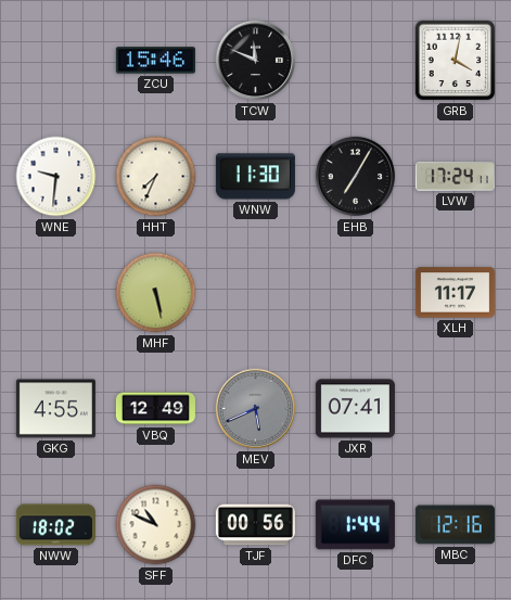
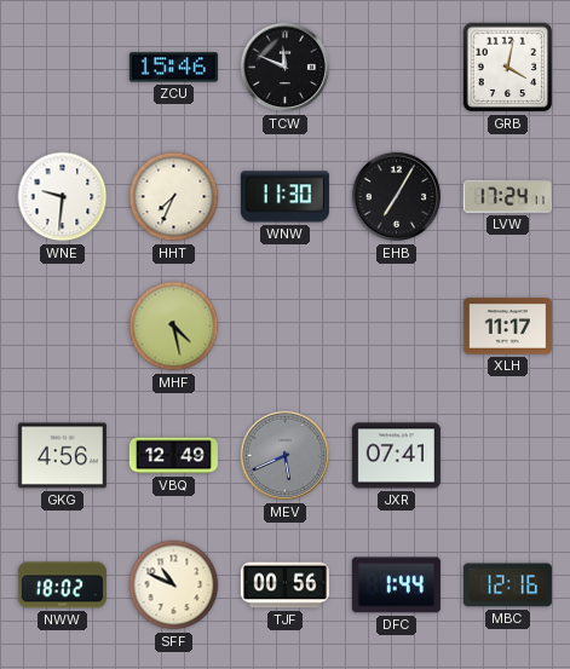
MHF: 5:28 -> 4:28
GKG: 4:55 -> 4:56
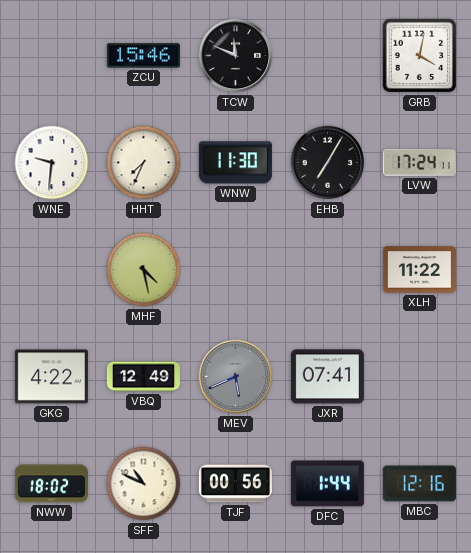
XLH: 11:17 -> 11:22
GKG: 4:56 -> 4:22
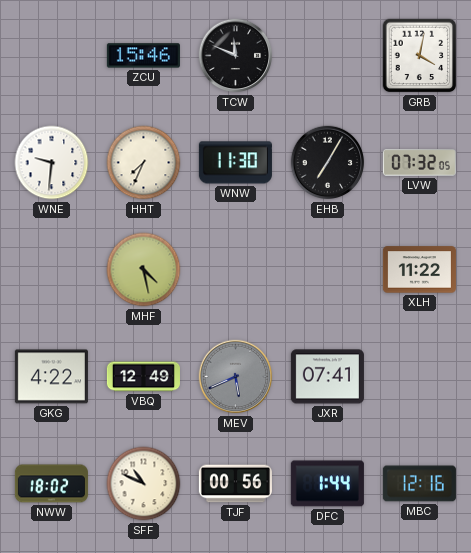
LVW: 17:24 -> 07:32
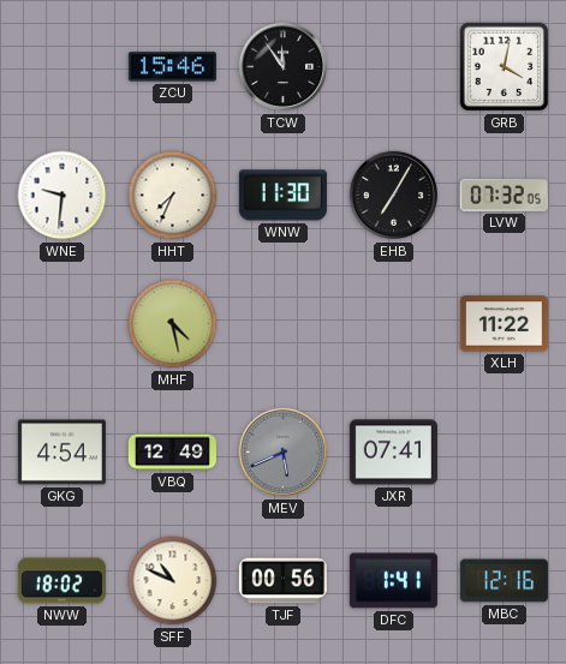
TCW: 11:49 -> 11:54
GKG: 4:22 -> 4:54
DFC: 1:44 -> 1:41
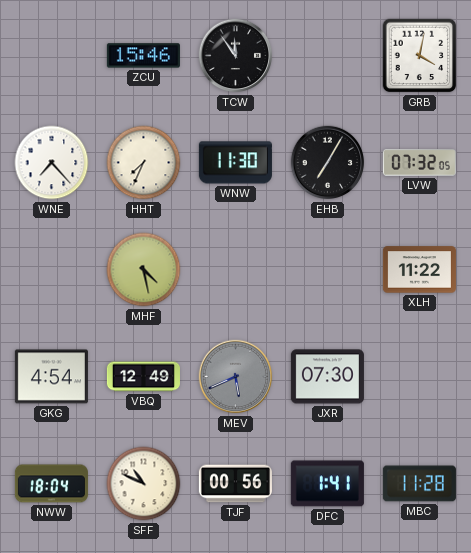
WNE: 9:31 -> 7:23
JXR: 07:41 -> 07:30
NWW: 18:02 -> 18:04
MBC: 12:16 -> 11:28
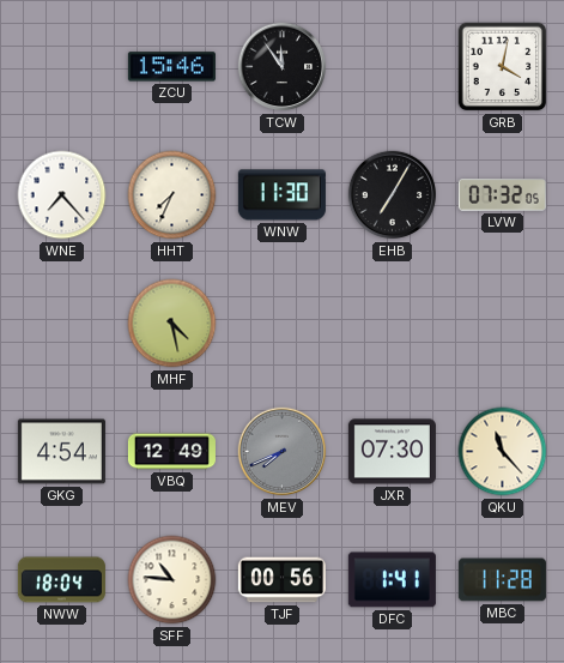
XLH: 11:22 -> none
MEV: 5:41 -> 7:41
QKU: none -> 11:23
SFF: 10:49 -> 10:46
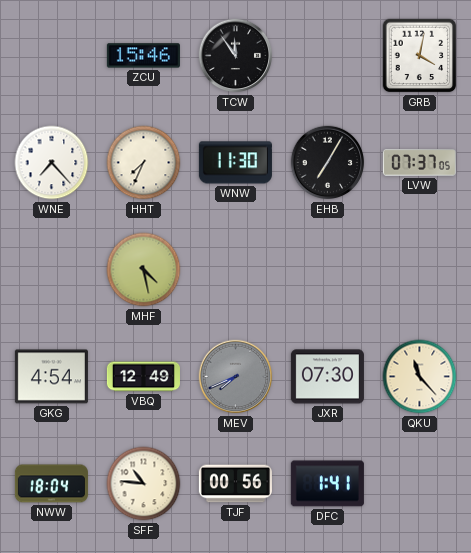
LVW: 07:32 -> 07:37
MBC: 11:28 -> none
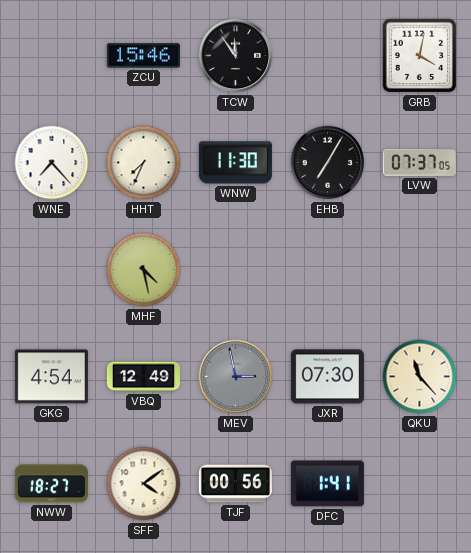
MEV: 7:41 -> 2:58
NWW: 18:04 -> 18:27
SFF: 10:46 -> 4:09
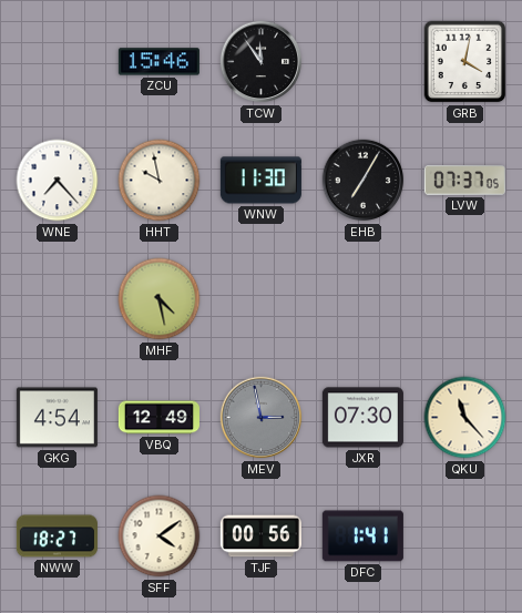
HHT: 7:34 -> 9:58
